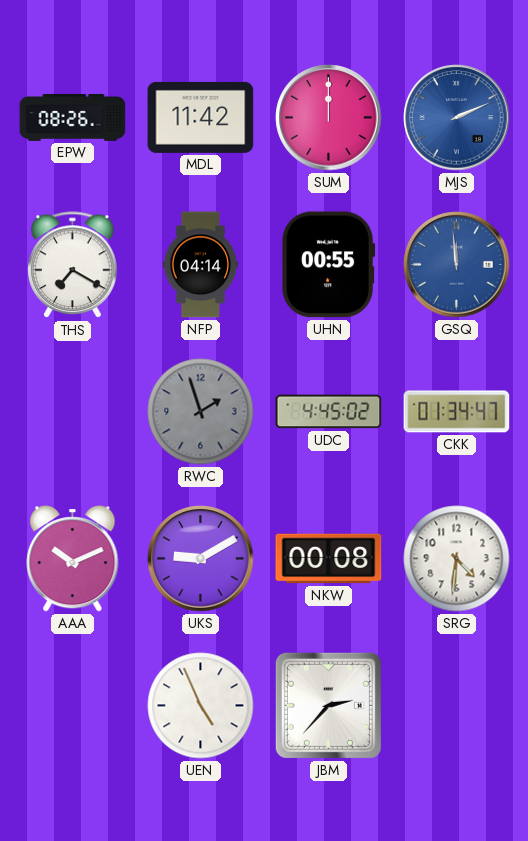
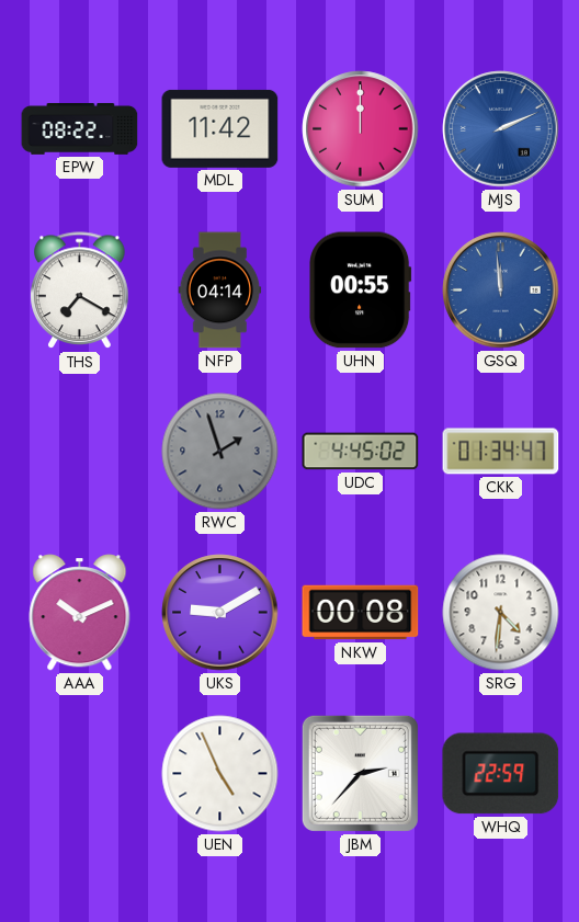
EPW: 08:26 -> 08:22
WHQ: none -> 22:59
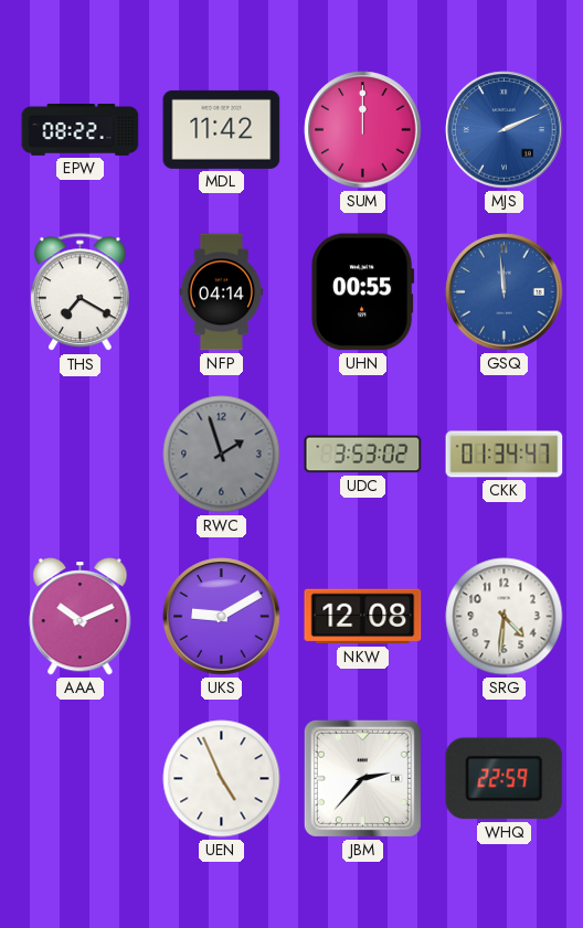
UDC: 4:45 -> 3:53
NKW: 00:08 -> 12:08
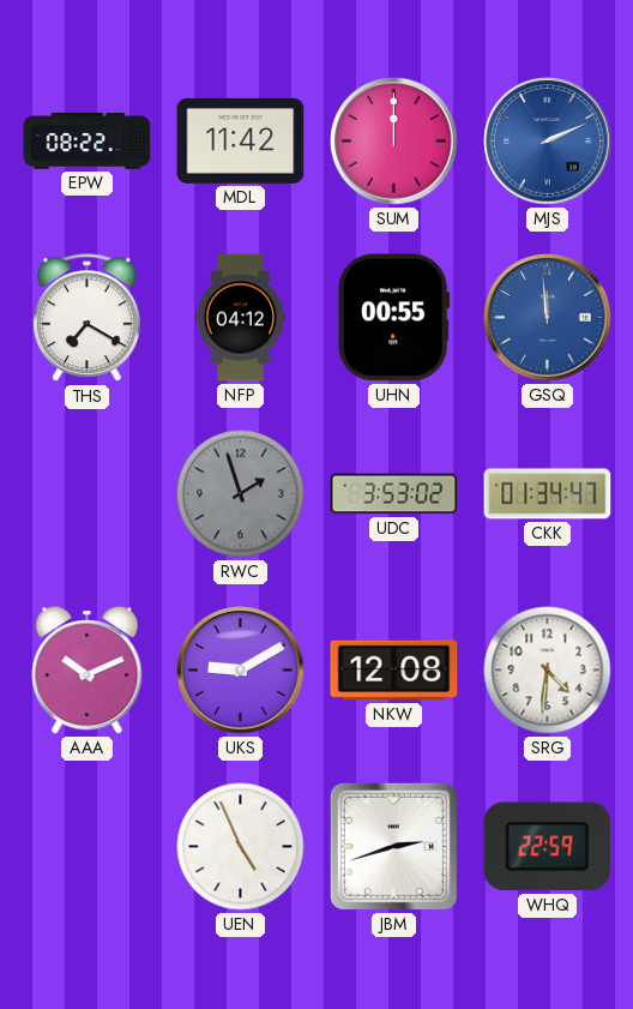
NFP: 04:14 -> 04:12
JBM: 2:37 -> 2:42
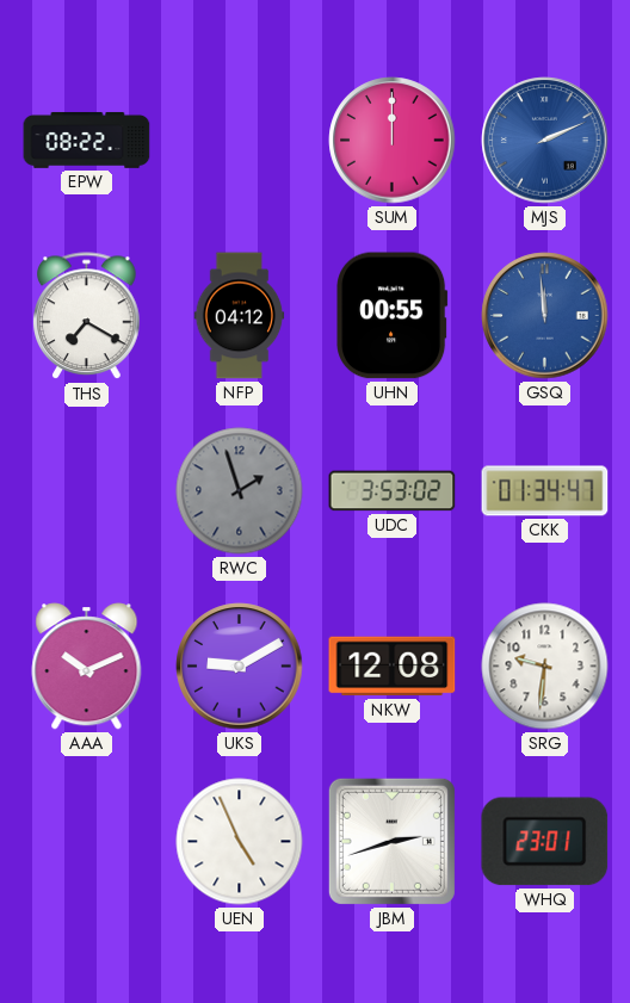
MDL: 11:42 -> none
SRG: 4:31 -> 9:31
WHQ: 22:59 -> 23:01
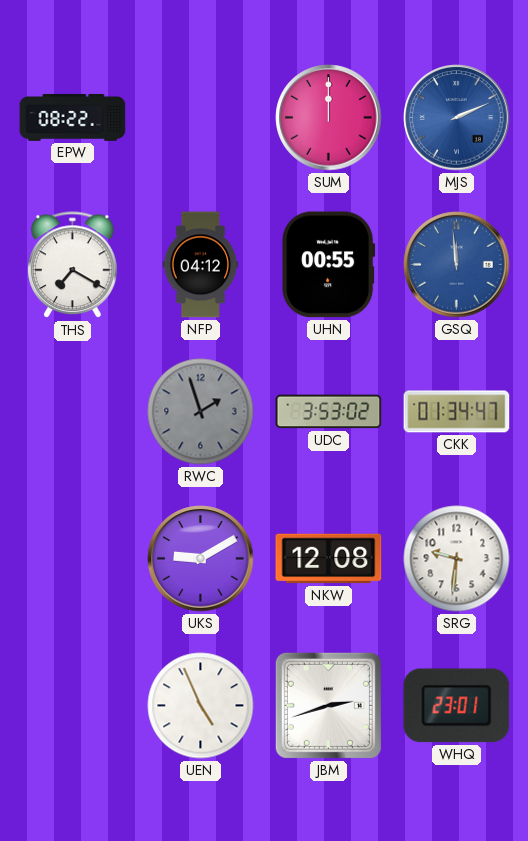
AAA: 10:11 -> none
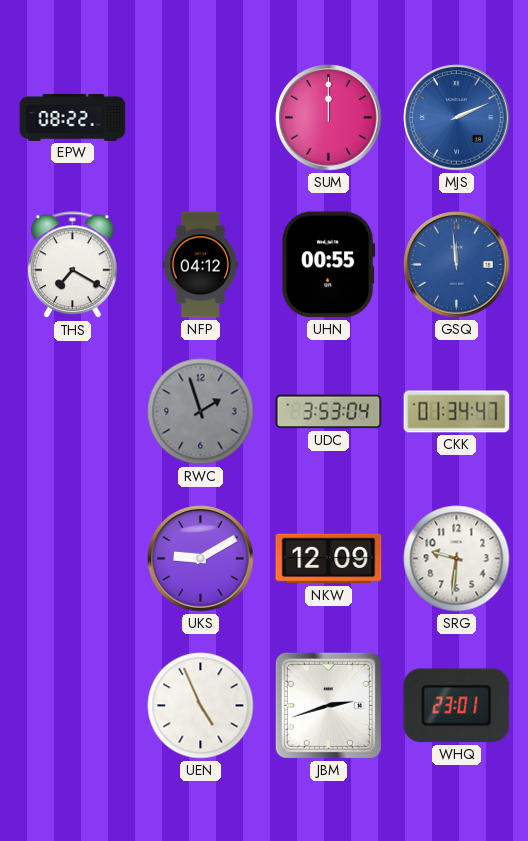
UDC: 3:53:02 -> 3:53:04
NKW: 12:08 -> 12:09
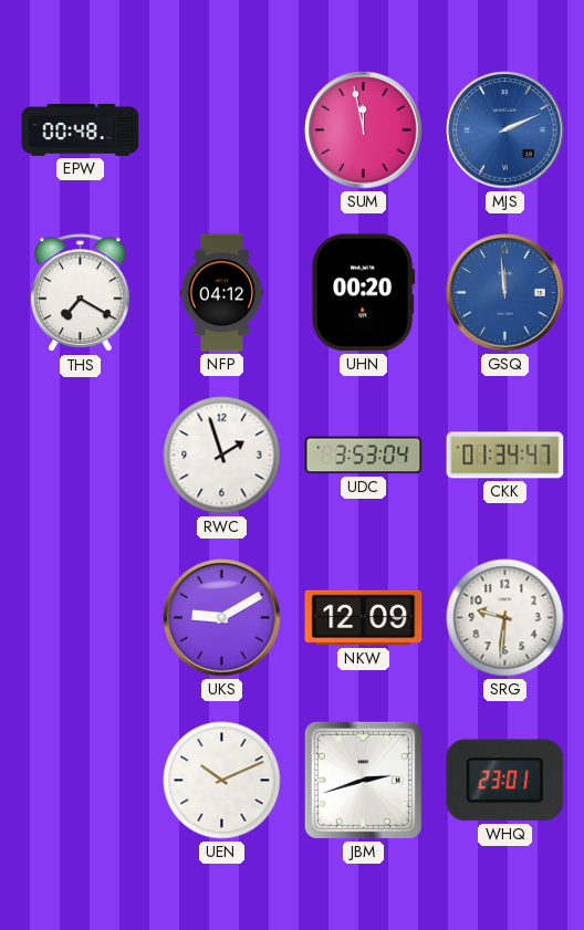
EPW: 08:22 -> 00:48
SUM: 12:00 -> 11:58
UHN: 00:55 -> 00:20
RWC dial: grey -> white
UEN: 4:56 -> 10:11
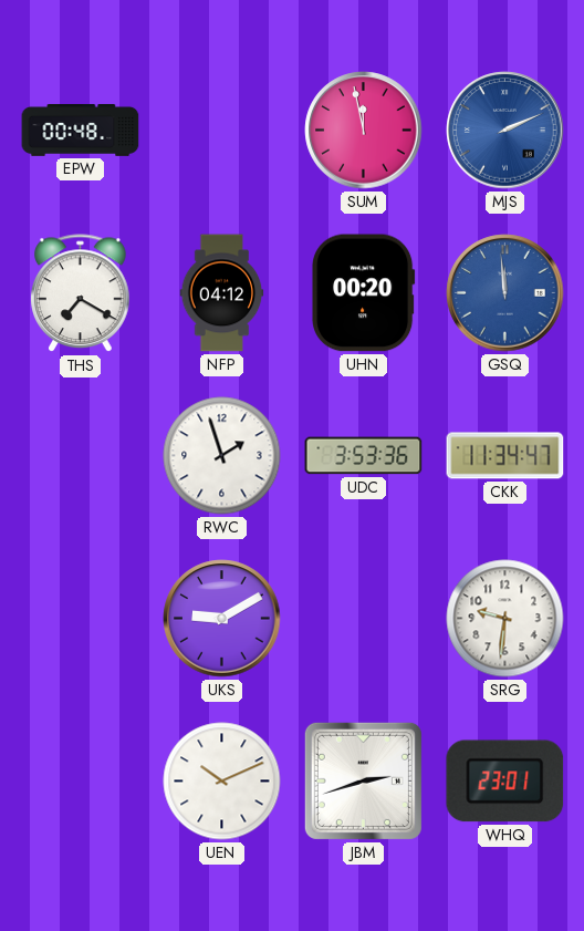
UDC: 3:53:04 -> 3:53:36
CKK: 01:34 -> 11:34
NKW: 12:09 -> none
